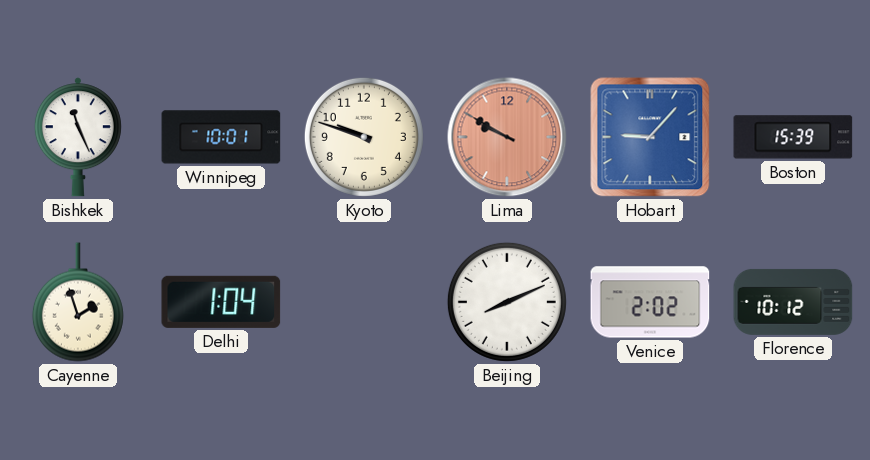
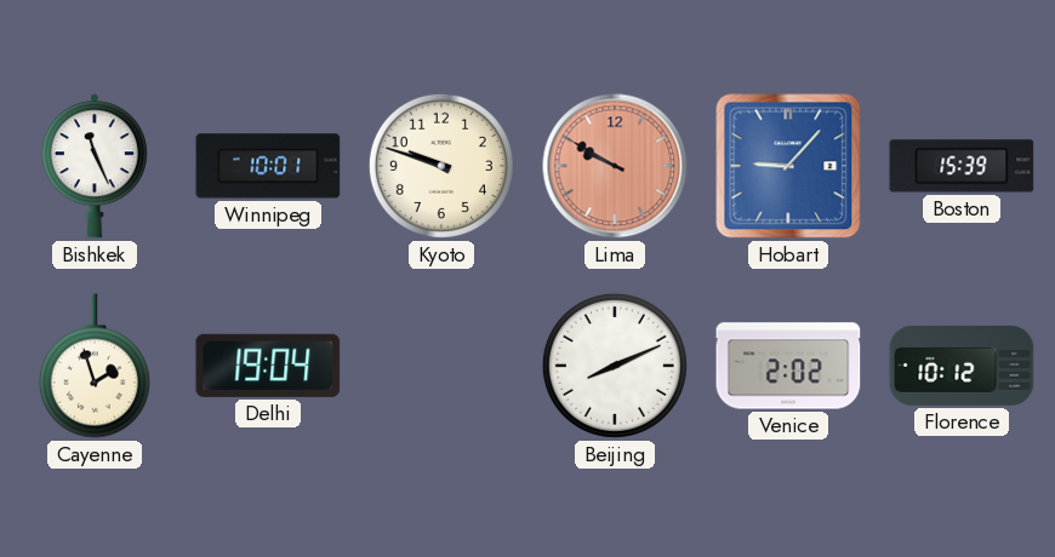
Delhi: 1:04 -> 19:04
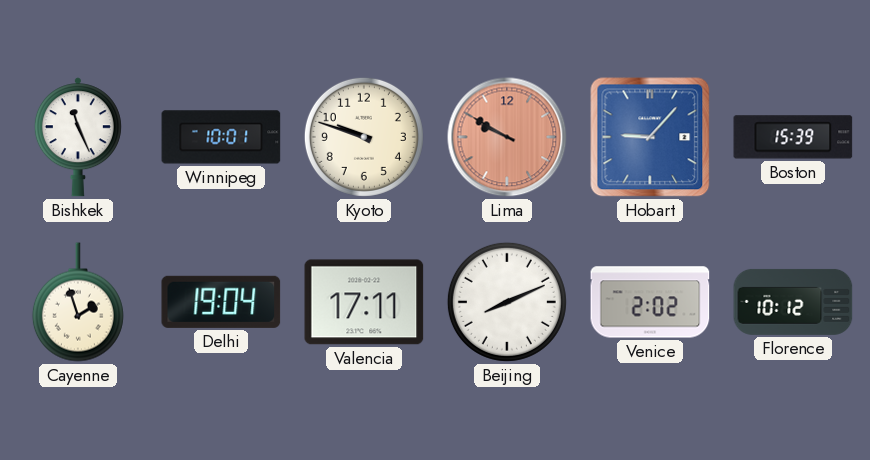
Valencia: none -> 17:11
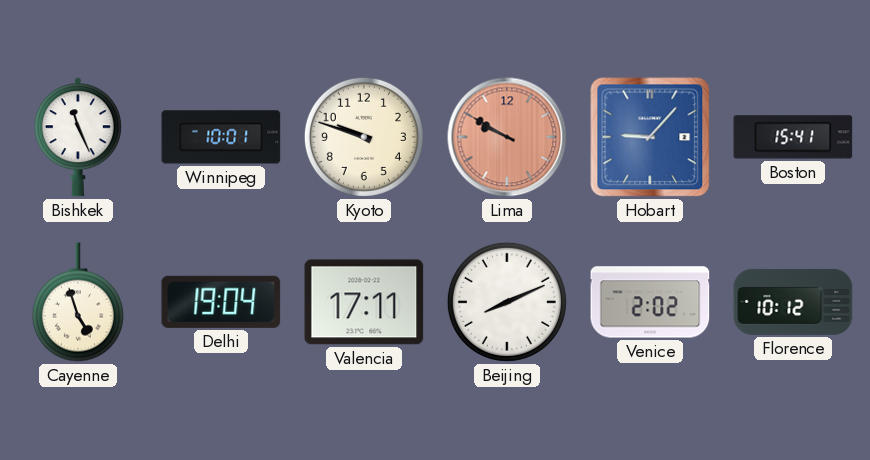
Boston: 15:39 -> 15:41
Cayenne: 1:57 -> 4:57
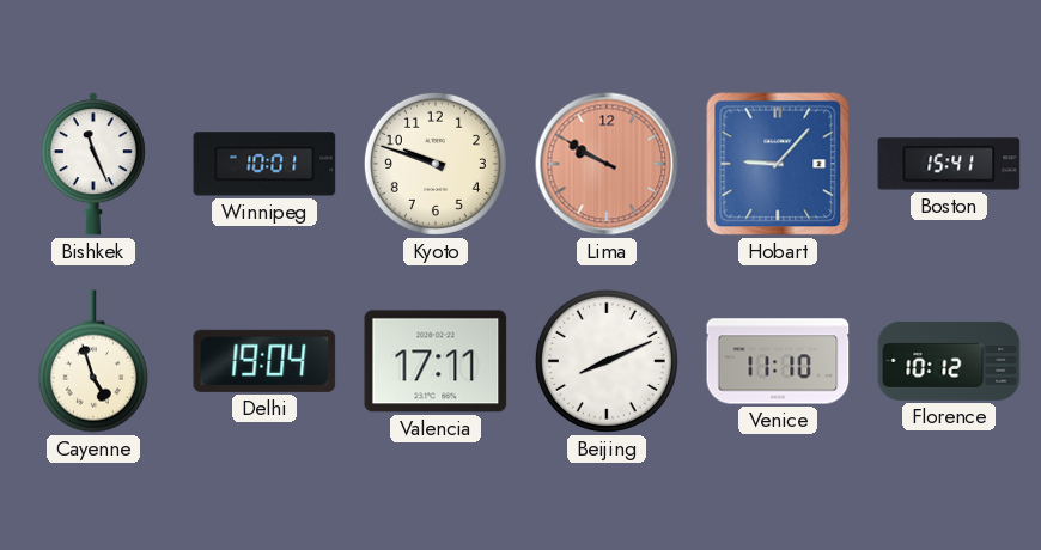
Venice: 2:02 -> 11:10
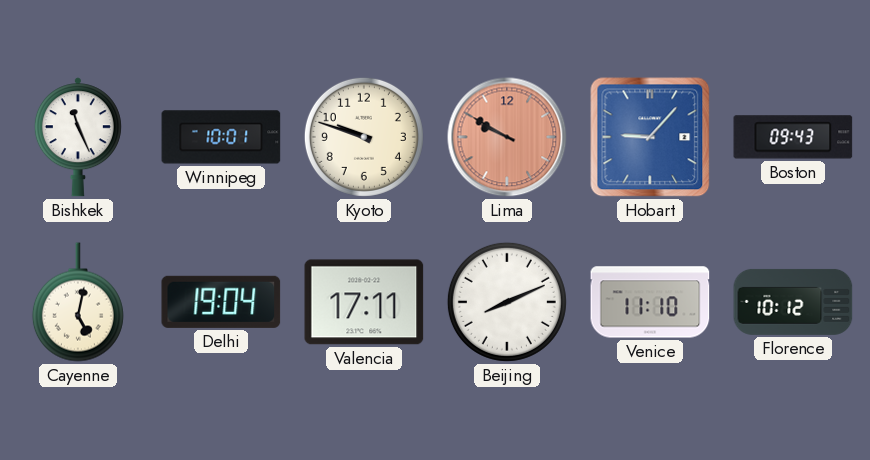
Boston: 15:41 -> 09:43
Cayenne: 4:57 -> 5:02
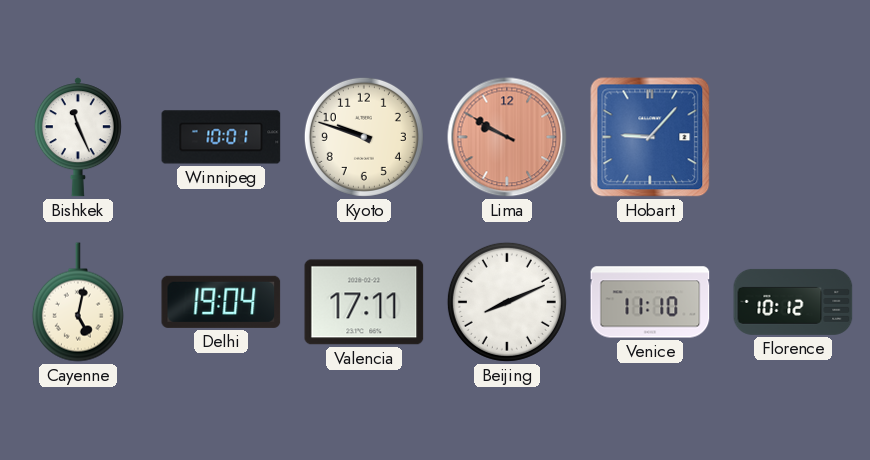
Boston: 09:43 -> none
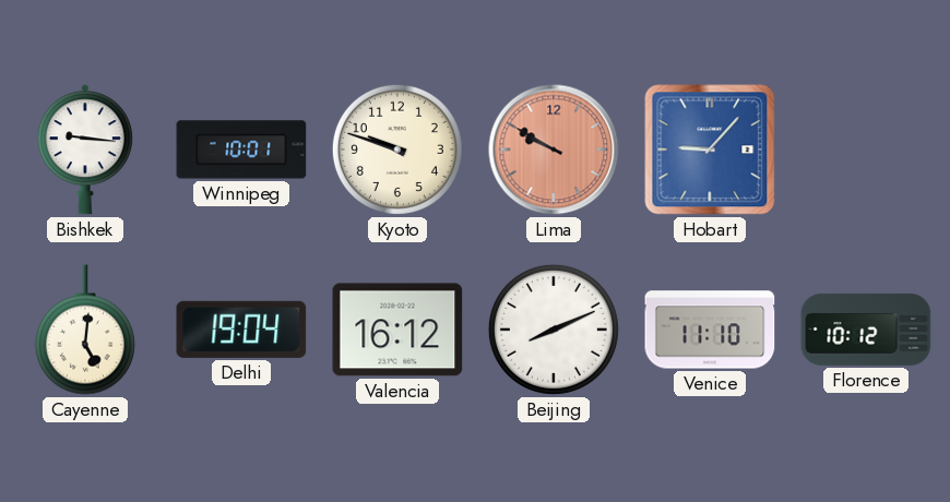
Bishkek: 11:26 -> 9:16
Cayenne: 5:02 -> 5:01
Valencia: 17:11 -> 16:12
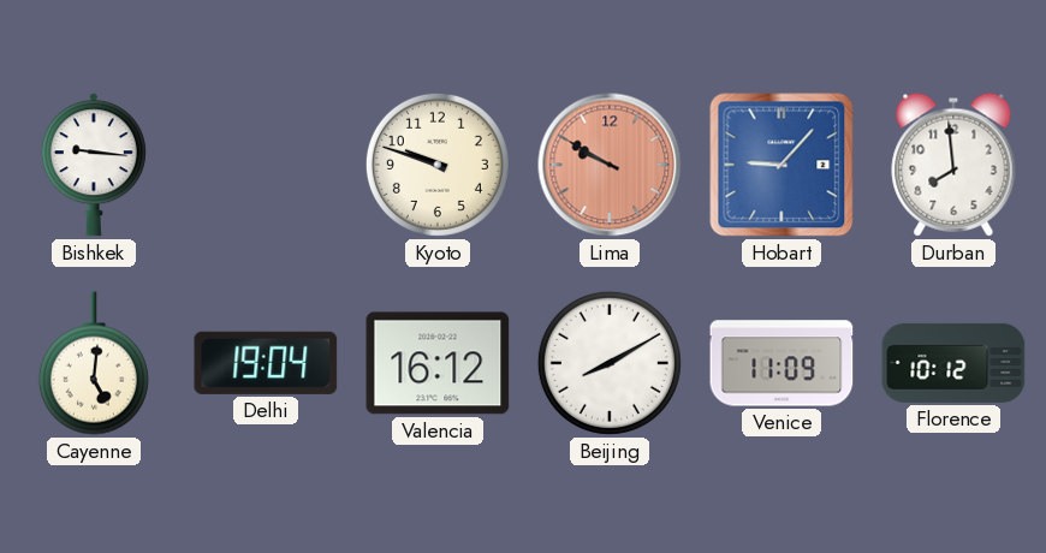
Winnipeg: 10:01 -> none
Durban: none -> 7:59
Beijing: 8:11 -> 8:10
Venice: 11:10 -> 11:09
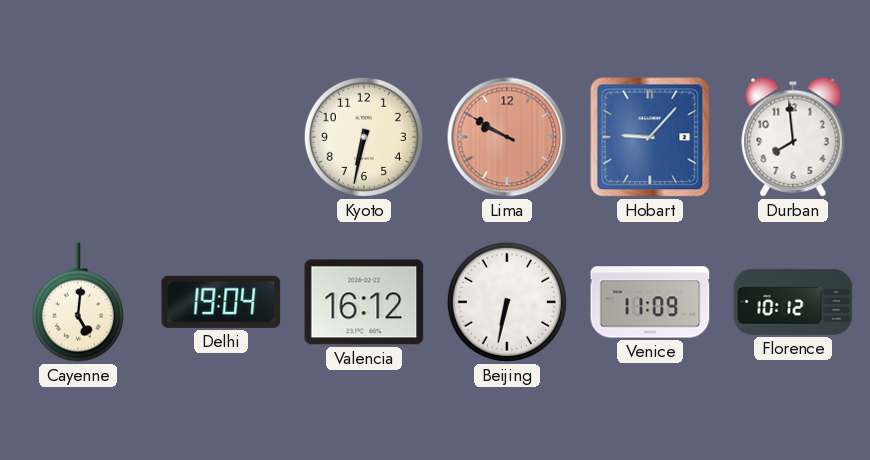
Bishkek: 9:16 -> none
Kyoto: 9:48 -> 6:32
Beijing: 8:10 -> 6:32
